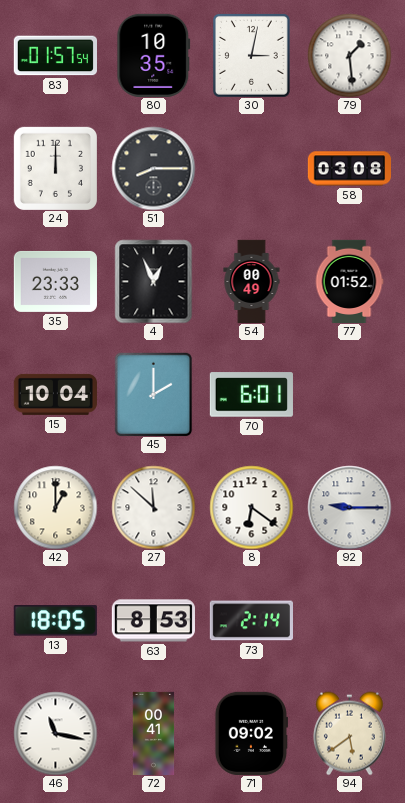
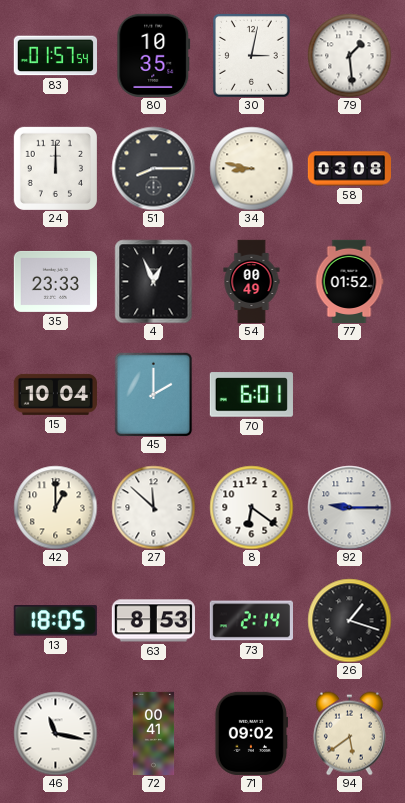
34: none -> 8:47
26: none -> 1:18
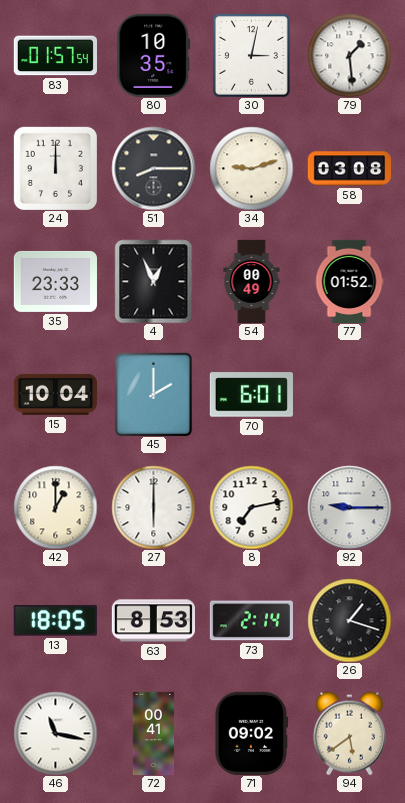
34: 8:47 -> 9:12
27: 11:52 -> 6:00
8: 6:21 -> 7:13
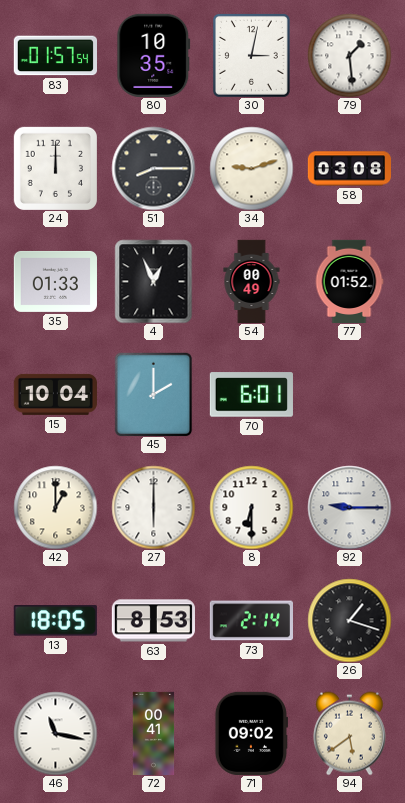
35: 23:33 -> 01:33
8: 7:13 -> 6:30
